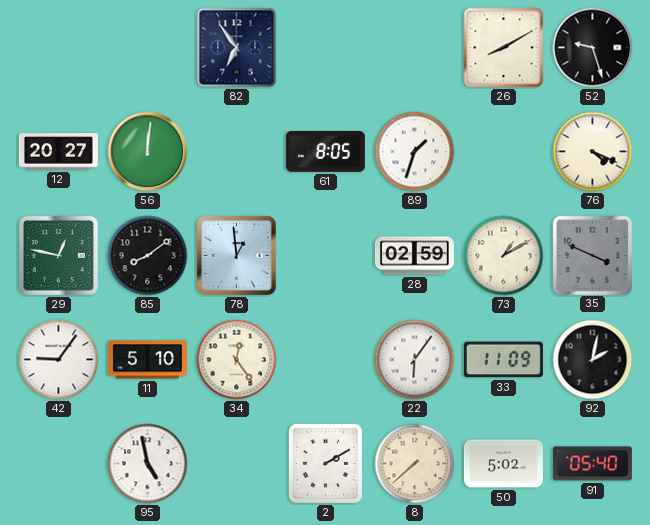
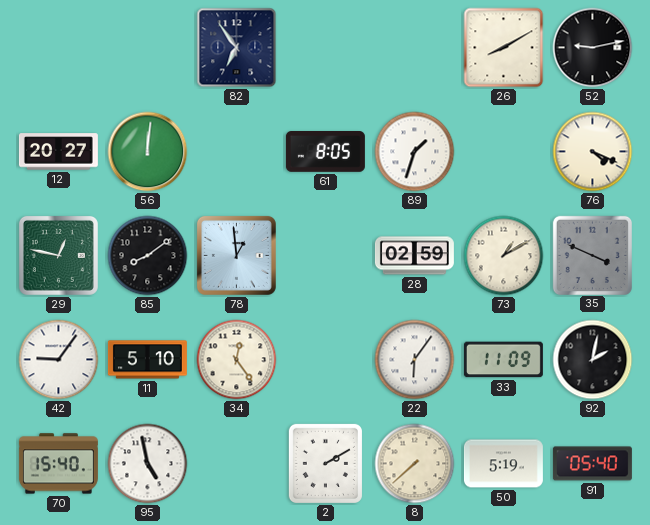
52: 9:27 -> 9:13
70: none -> 15:40
50: 5:02 -> 5:19
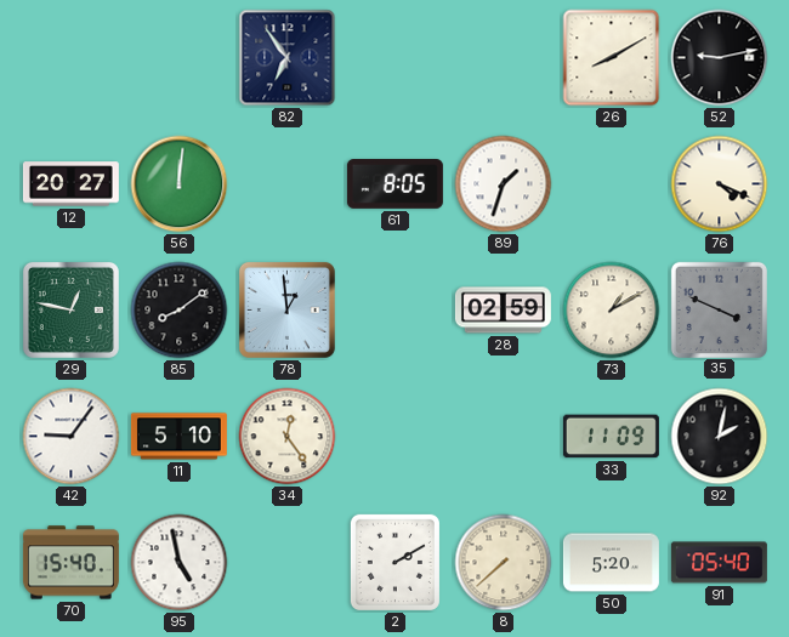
22: 6:06 -> none
50: 5:19 -> 5:20
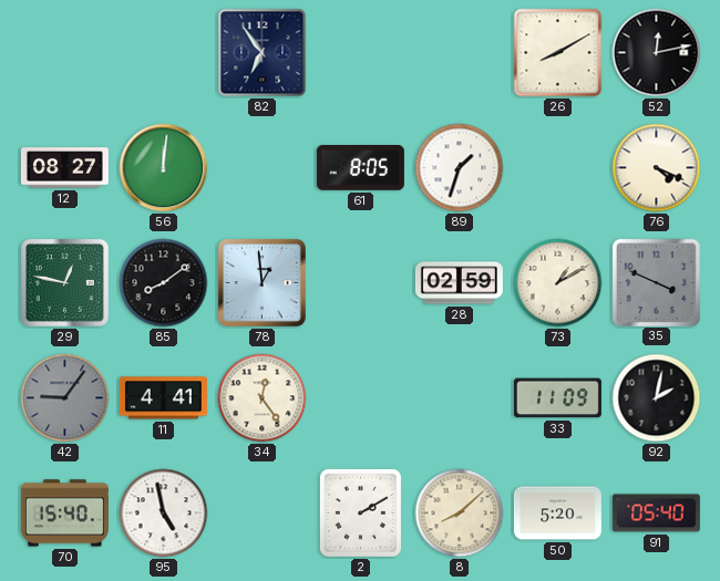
52: 9:13 -> 12:13
12: 20:27 -> 08:27
42 dial: white -> grey
11: 5:10 -> 4:41
8: 7:38 -> 8:08
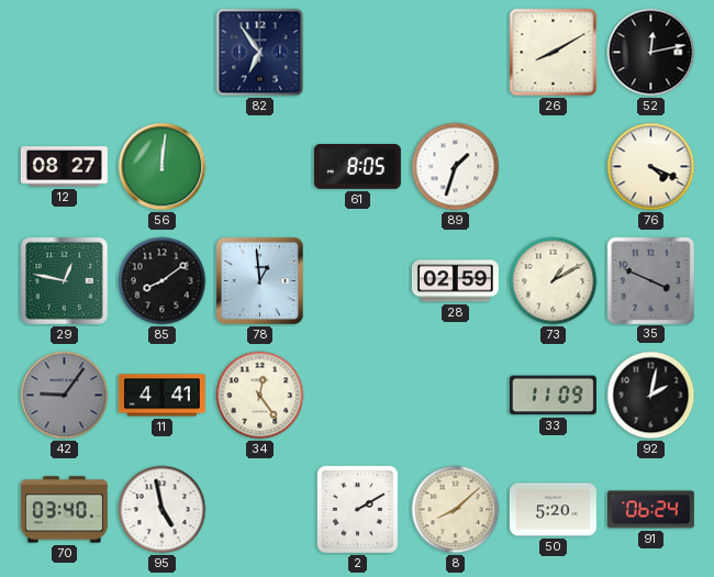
70: 15:40 -> 03:40
91: 05:40 -> 06:24
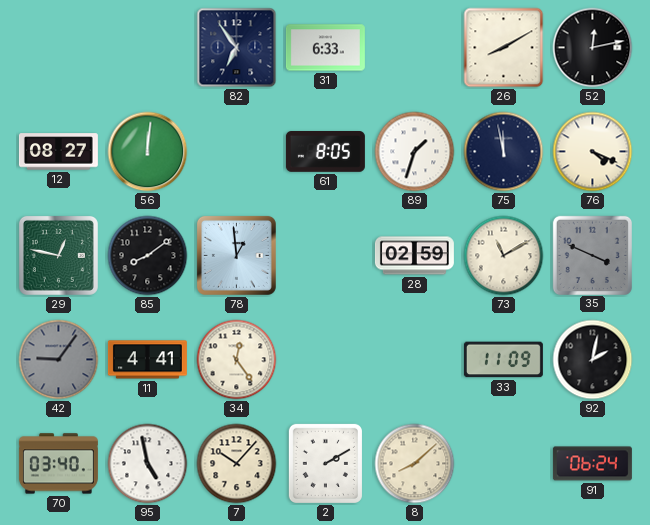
31: none -> 6:33
75: none -> 11:58
73: 1:10 -> 11:10
7: none -> 10:07
50: 5:20 -> none
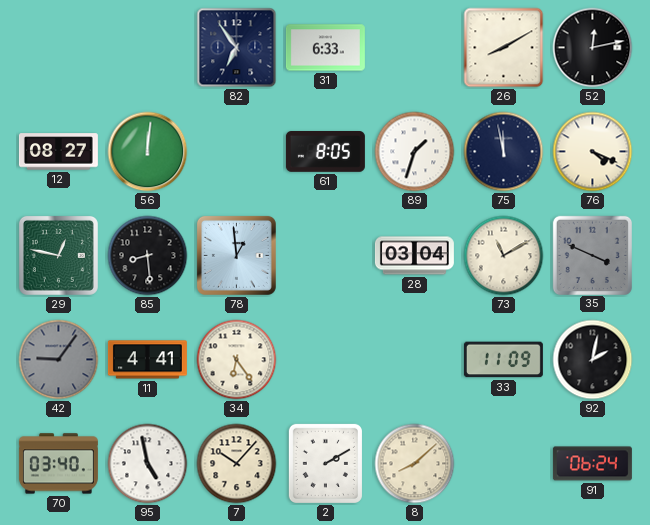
85: 8:09 -> 8:29
28: 02:59 -> 03:04
34: 12:24 -> 6:24
